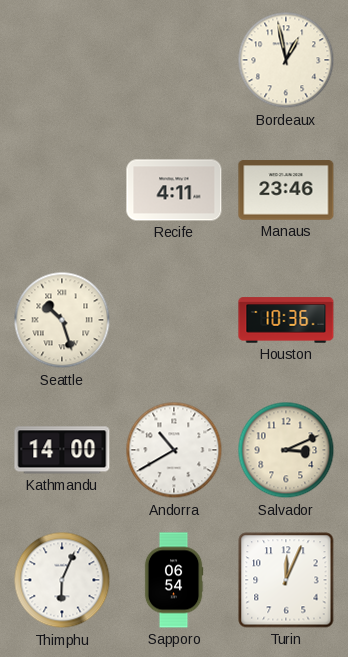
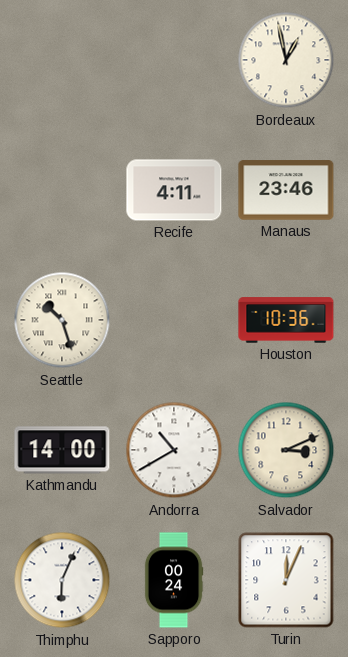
Sapporo: 06:54 -> 00:24
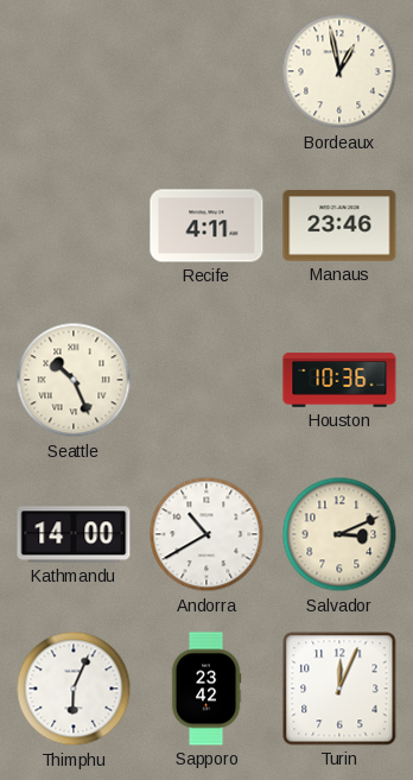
Seattle: 10:27 -> 10:26
Sapporo: 00:24 -> 23:42
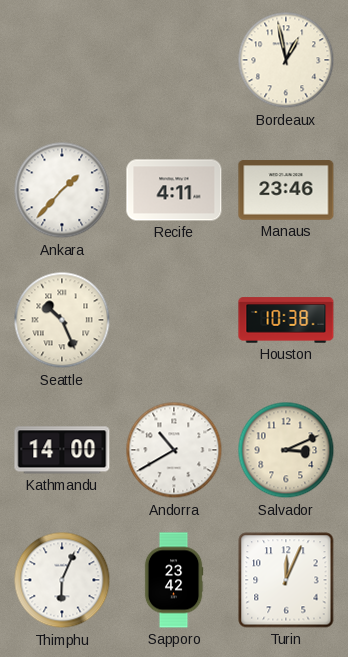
Ankara: none -> 1:37
Houston: 10:36 -> 10:38
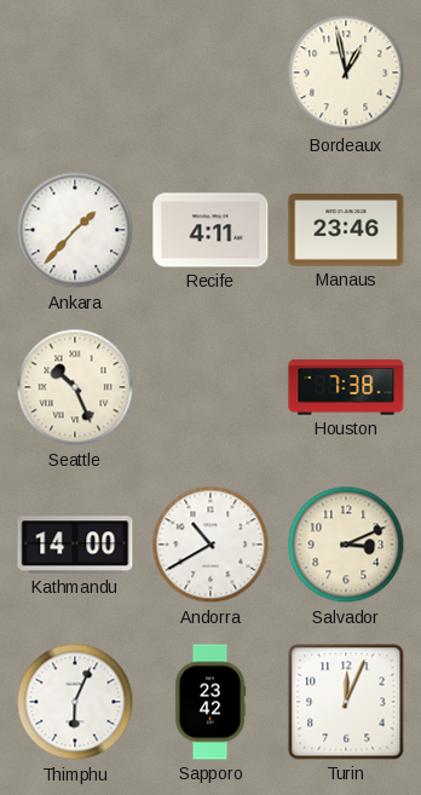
Houston: 10:38 -> 7:38
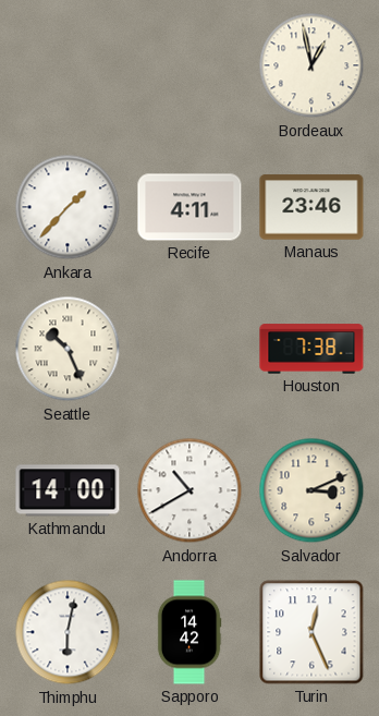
Thimphu: 6:04 -> 6:02
Sapporo: 23:42 -> 14:42
Turin: 12:04 -> 12:26
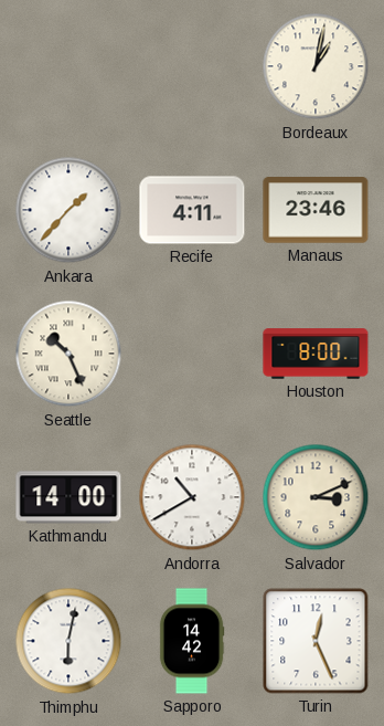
Bordeaux: 12:58 -> 1:02
Houston: 7:38 -> 8:00
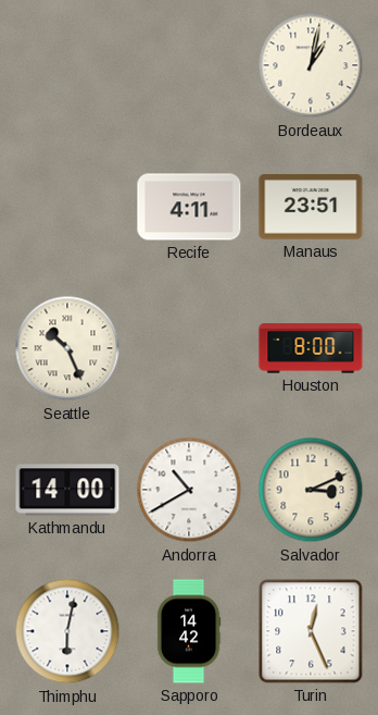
Ankara: 1:37 -> none
Manaus: 23:46 -> 23:51
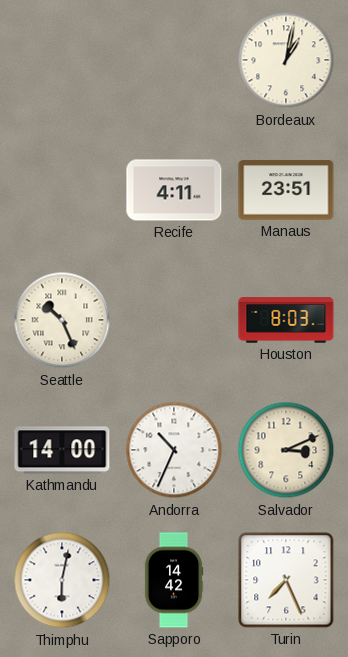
Houston: 8:00 -> 8:03
Andorra: 10:40 -> 10:34
Turin: 12:26 -> 7:26
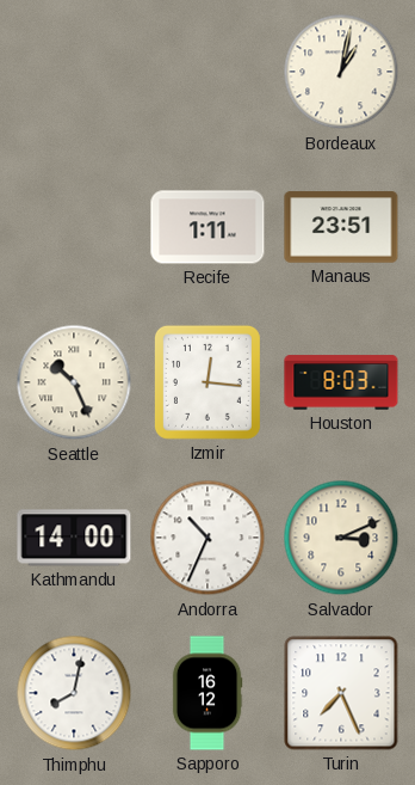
Recife: 4:11 -> 1:11
Izmir: none -> 12:16
Thimphu: 6:02 -> 8:02
Sapporo: 14:42 -> 16:12
